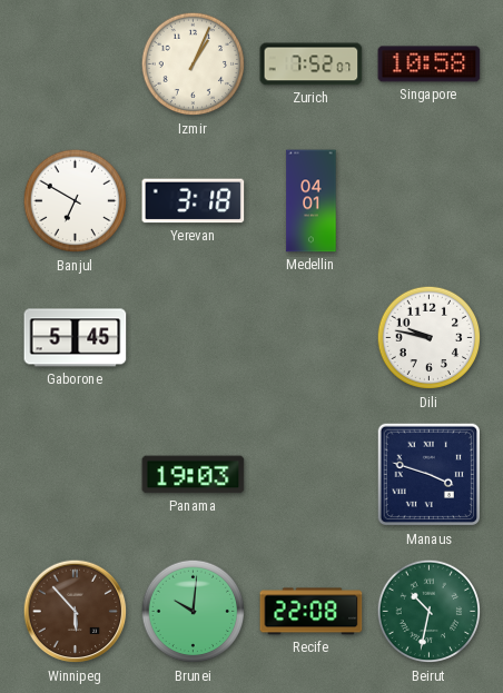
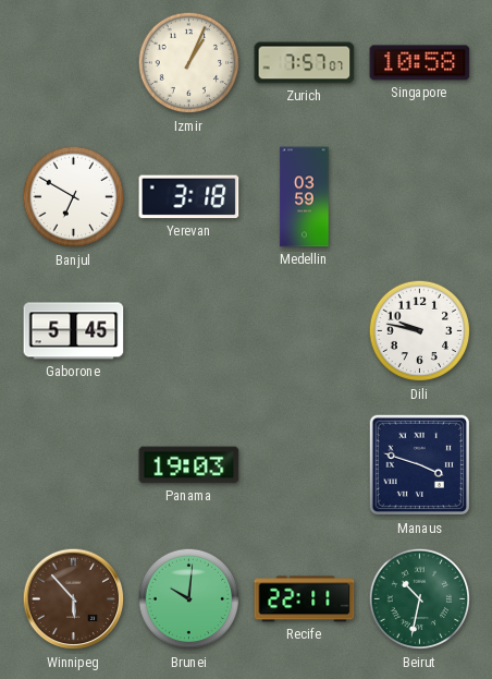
Zurich: 7:52 -> 7:57
Medellin: 04:01 -> 03:59
Recife: 22:08 -> 22:11
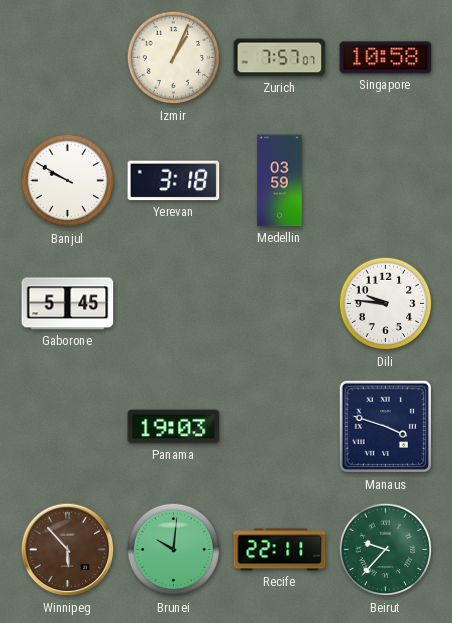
Banjul: 6:50 -> 9:50
Dili: 9:47 -> 9:46
Beirut: 10:32 -> 9:37
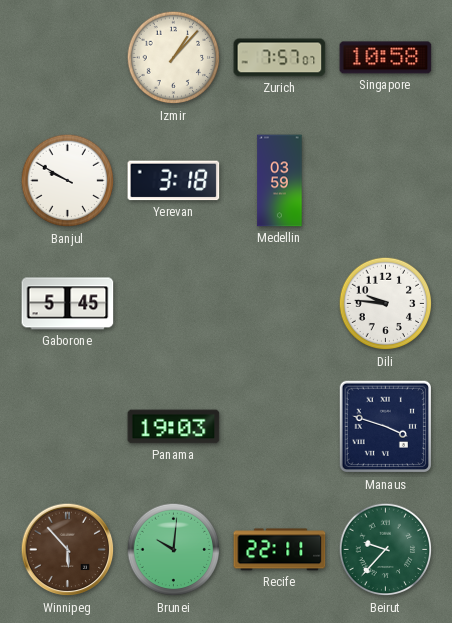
Izmir: 1:04 -> 1:07
